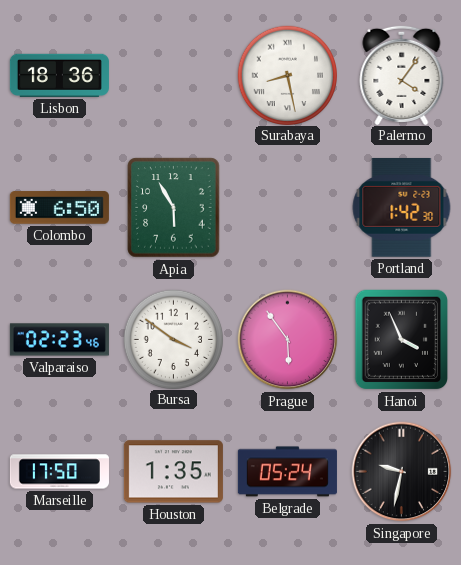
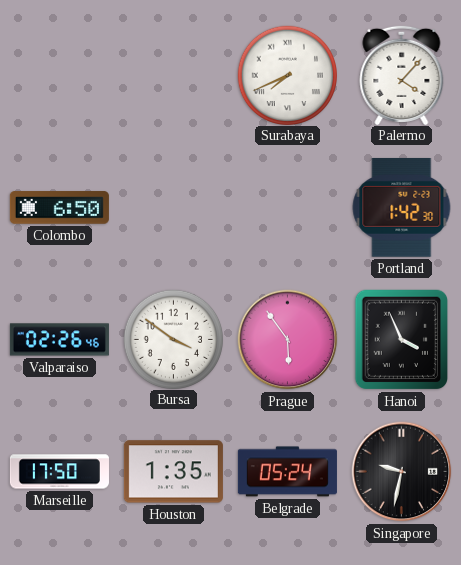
Lisbon: 18:36 -> none
Surabaya: 8:28 -> 7:41
Palermo: 4:06 -> 4:07
Apia: 5:55 -> none
Valparaiso: 02:23 -> 02:26
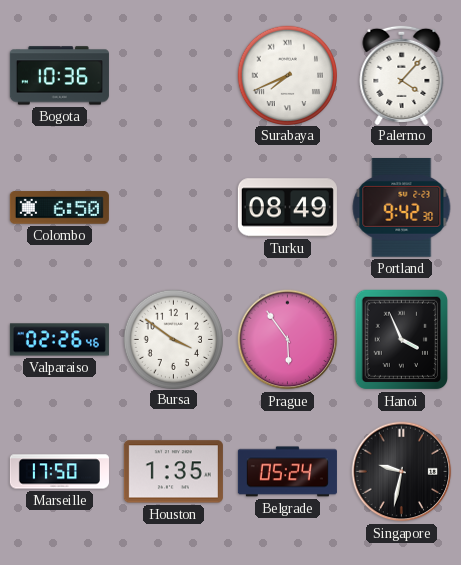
Bogota: none -> 10:36
Turku: none -> 08:49
Portland: 1:42 -> 9:42
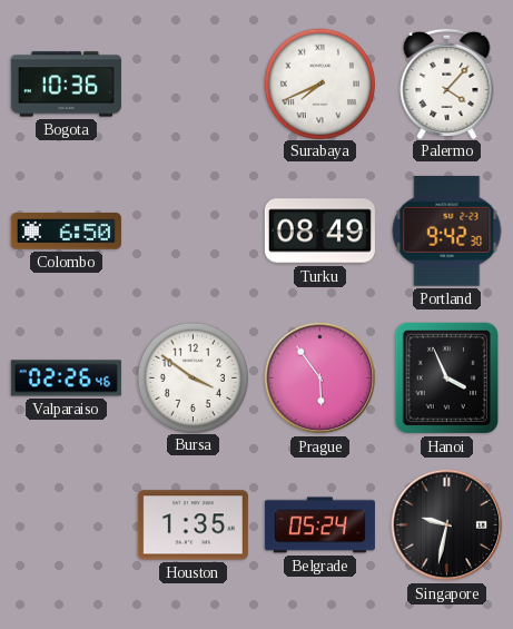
Marseille: 17:50 -> none
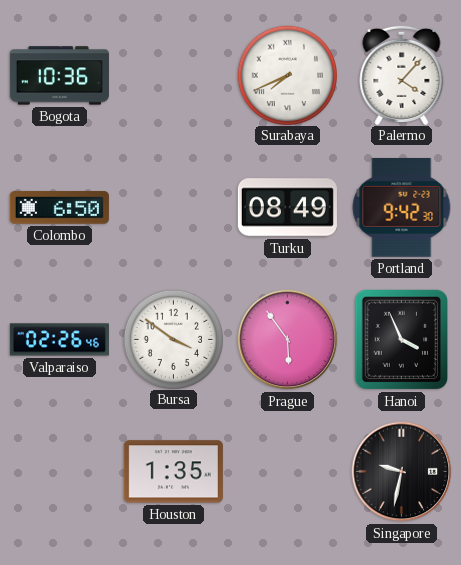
Belgrade: 05:24 -> none
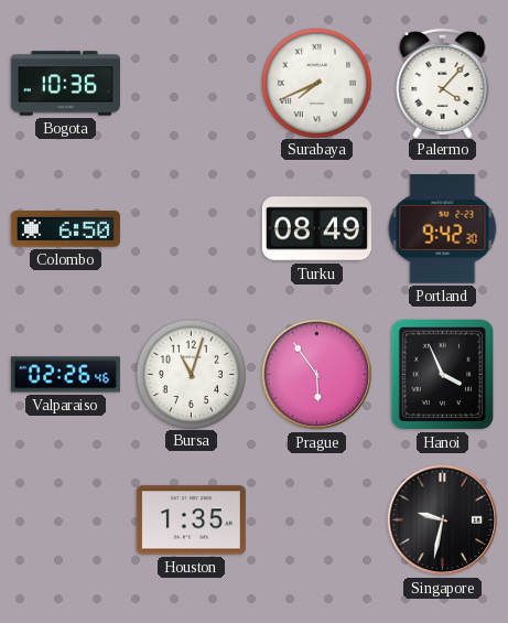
Bursa: 3:51 -> 11:03
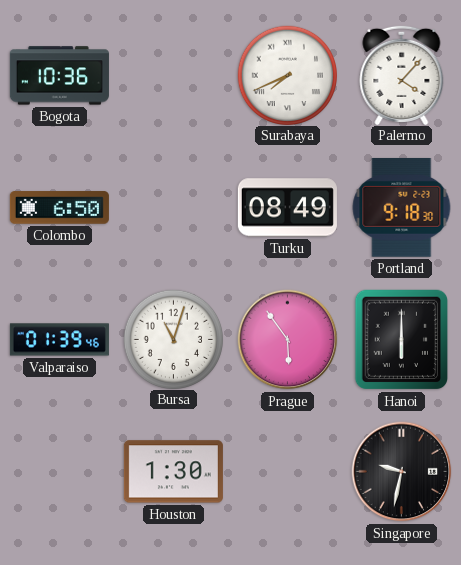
Portland: 9:42 -> 9:18
Valparaiso: 02:26 -> 01:39
Hanoi: 3:56 -> 6:00
Houston: 1:35 -> 1:30
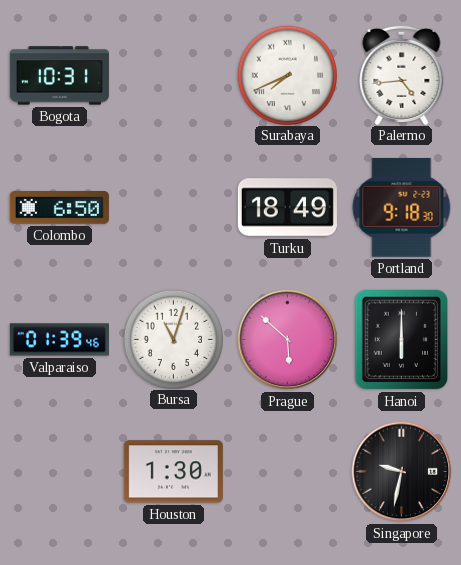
Bogota: 10:36 -> 10:31
Palermo: 4:07 -> 4:44
Turku: 08:49 -> 18:49
Prague: 5:54 -> 5:52
